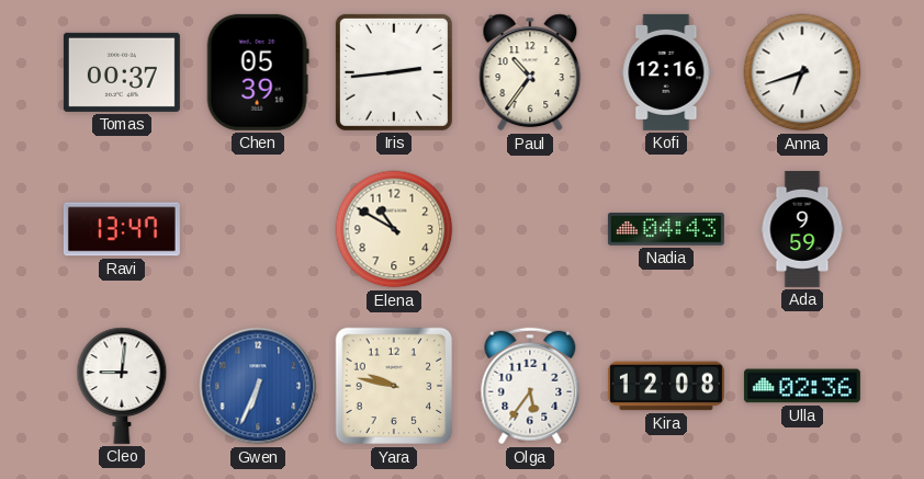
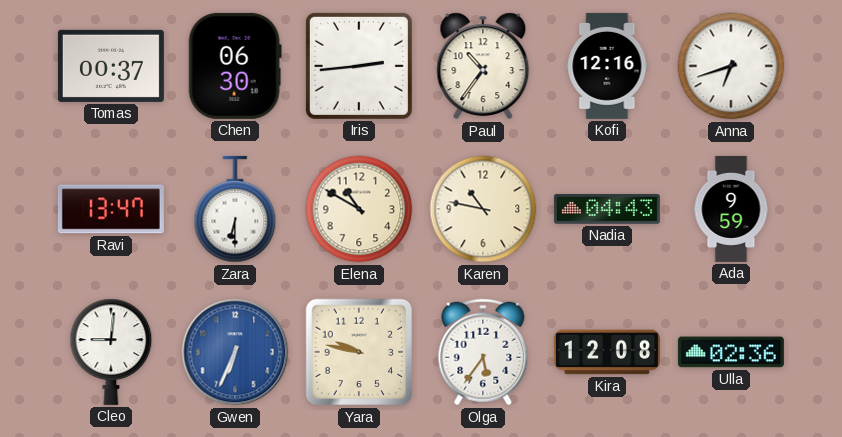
Chen: 05:39 -> 06:30
Zara: none -> 6:30
Karen: none -> 10:47
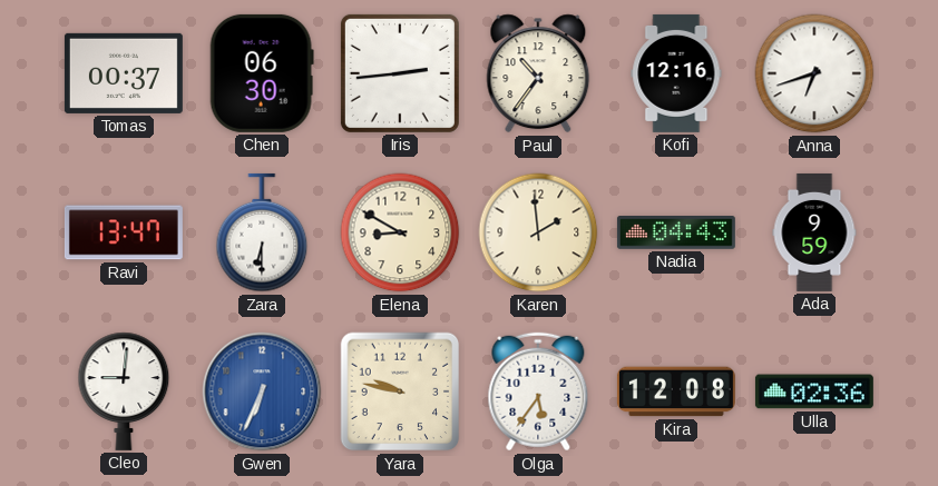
Elena: 10:50 -> 8:50
Karen: 10:47 -> 1:59
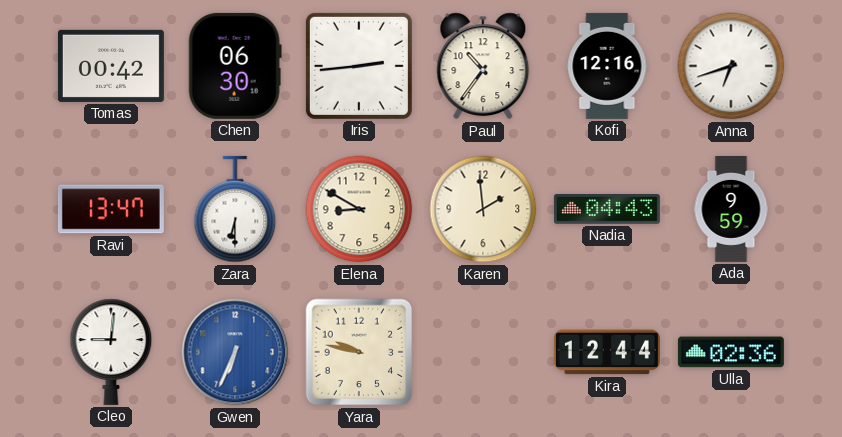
Tomas: 00:37 -> 00:42
Olga: 5:36 -> none
Kira: 12:08 -> 12:44
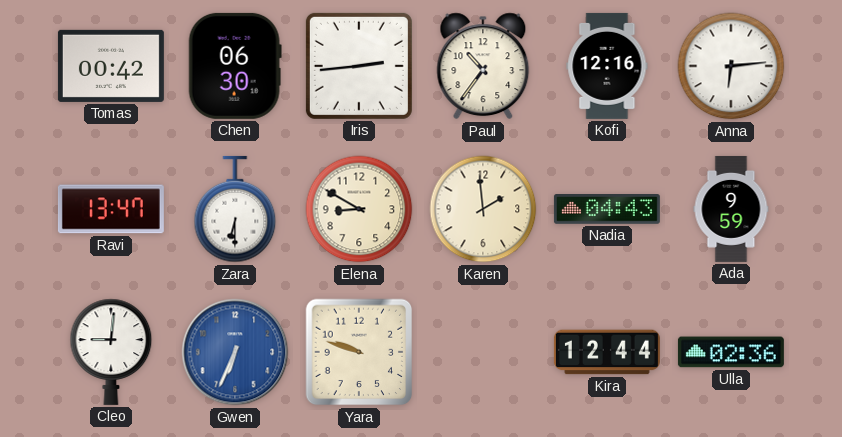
Anna: 6:42 -> 6:14
Yara: 9:47 -> 9:48
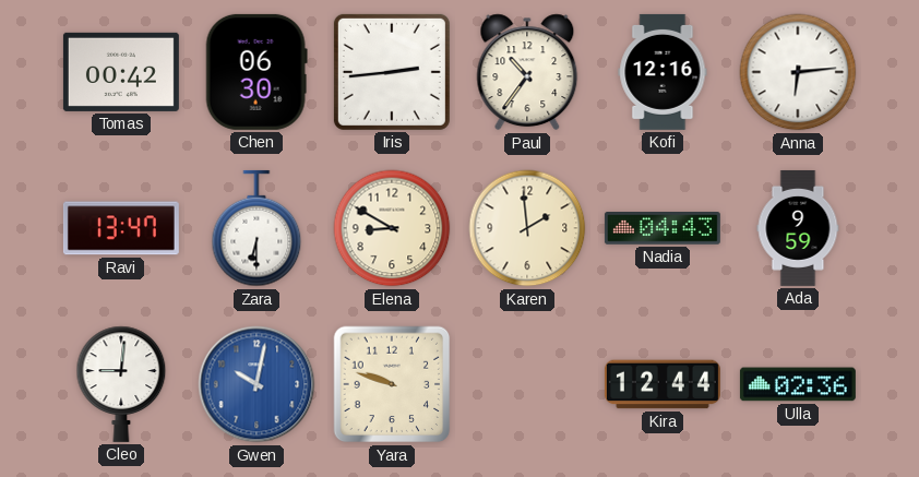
Gwen: 6:34 -> 10:02
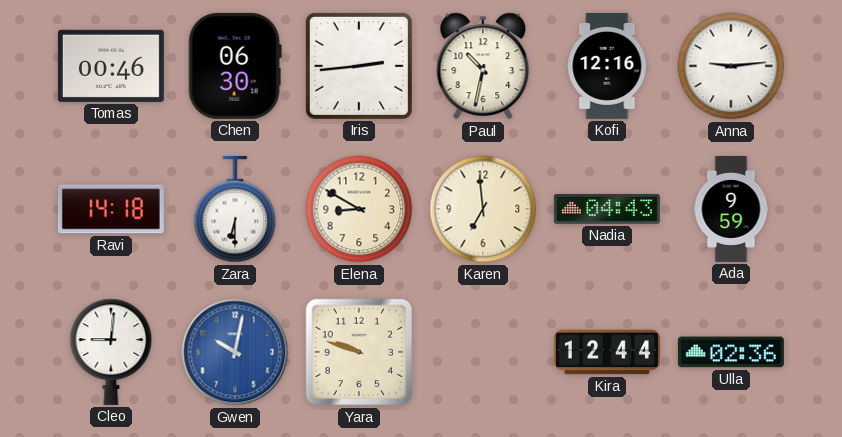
Tomas: 00:42 -> 00:46
Paul: 10:36 -> 10:32
Anna: 6:14 -> 9:14
Ravi: 13:47 -> 14:18
Karen: 1:59 -> 6:59
